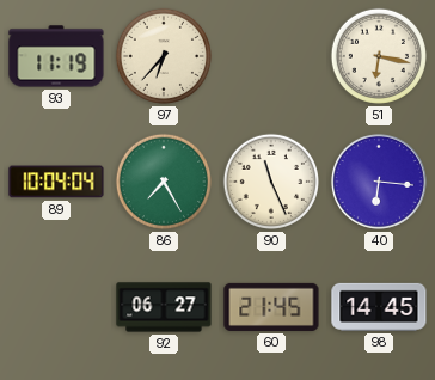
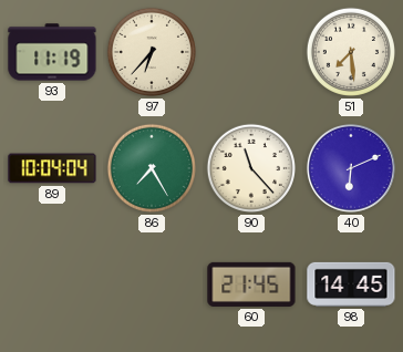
51: 6:17 -> 7:29
90: 11:26 -> 11:23
40: 6:16 -> 6:11
92: 06:27 -> none
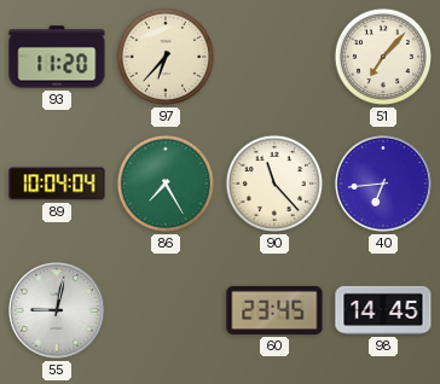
93: 11:19 -> 11:20
51: 7:29 -> 7:07
40: 6:11 -> 6:44
55: none -> 9:02
60: 21:45 -> 23:45
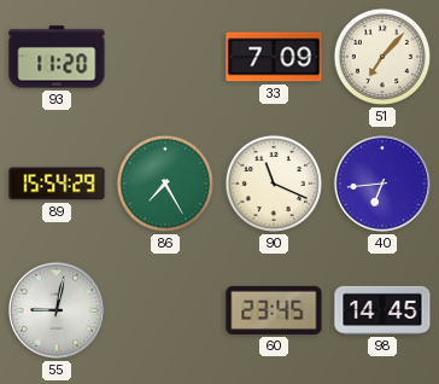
97: 6:37 -> none
33: none -> 7:09
89: 10:04 -> 15:54
90: 11:23 -> 11:19
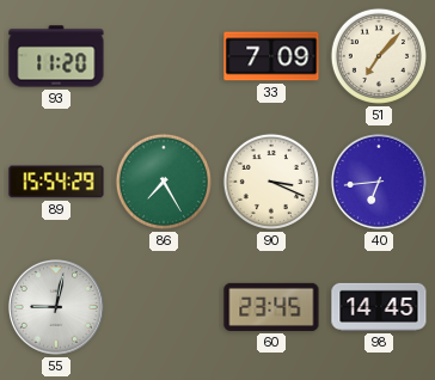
90: 11:19 -> 3:19
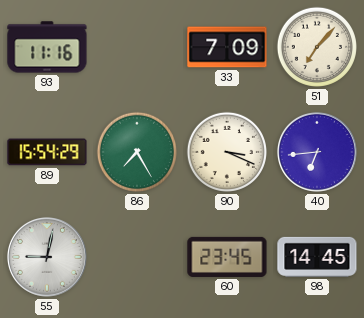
93: 11:20 -> 11:16
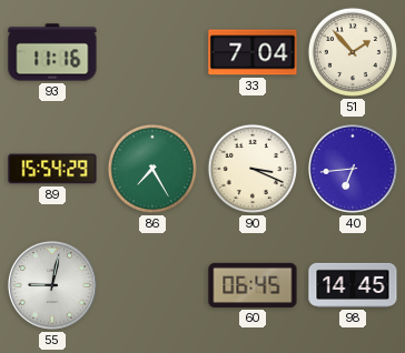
33: 7:09 -> 7:04
51: 7:07 -> 1:53
60: 23:45 -> 06:45
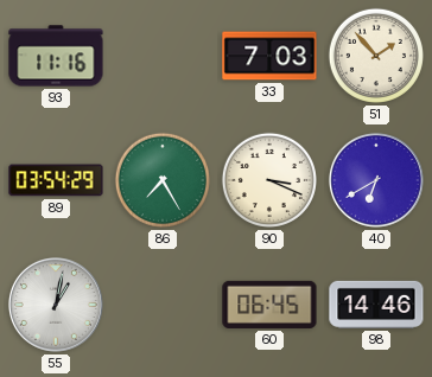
33: 7:04 -> 7:03
89: 15:54 -> 03:54
40: 6:44 -> 6:40
55: 9:02 -> 1:02
98: 14:45 -> 14:46
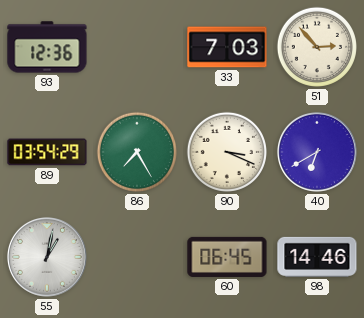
93: 11:16 -> 12:36
51: 1:53 -> 2:53
